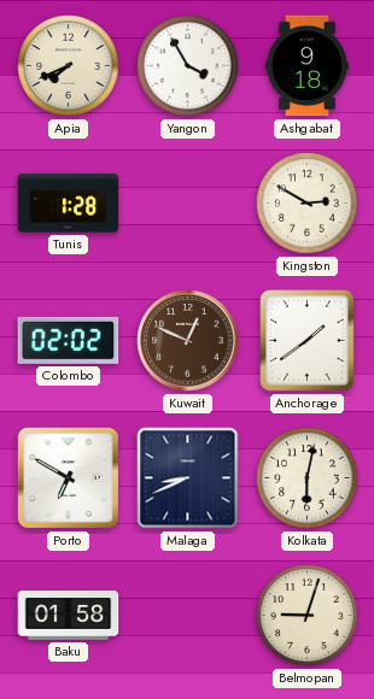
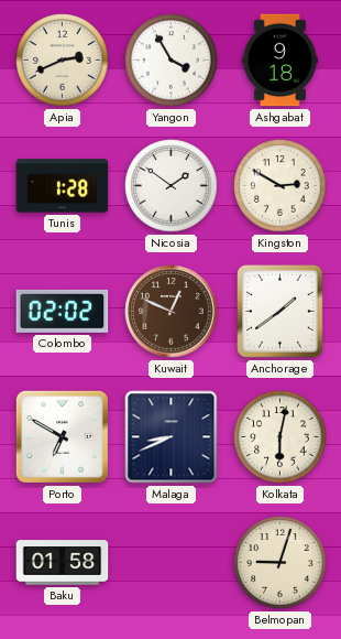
Apia: 7:41 -> 2:41
Nicosia: none -> 1:51
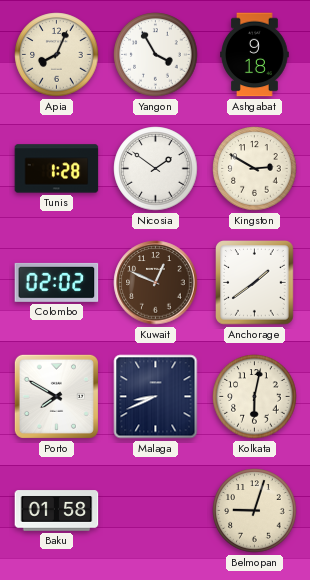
Apia: 2:41 -> 8:04
Porto: 6:50 -> 7:50
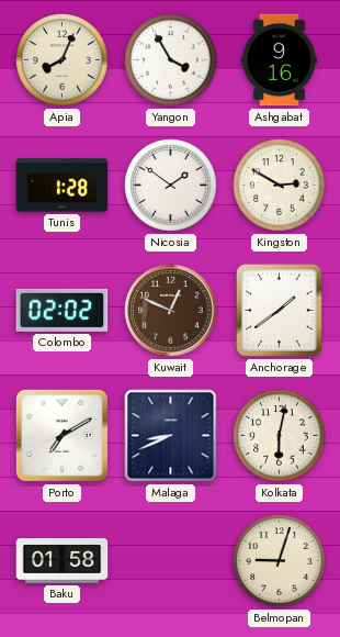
Ashgabat: 9:18 -> 9:16
Porto: 7:50 -> 7:10
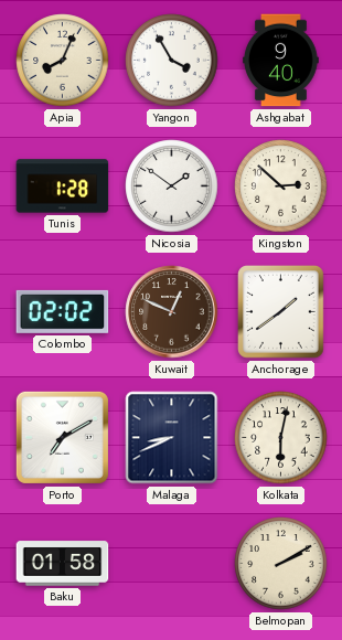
Ashgabat: 9:16 -> 9:40
Kingston: 2:50 -> 2:52
Belmopan: 9:03 -> 2:10
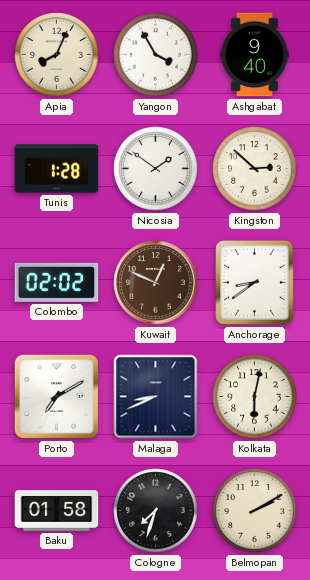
Anchorage: 1:39 -> 8:39
Cologne: none -> 7:33
